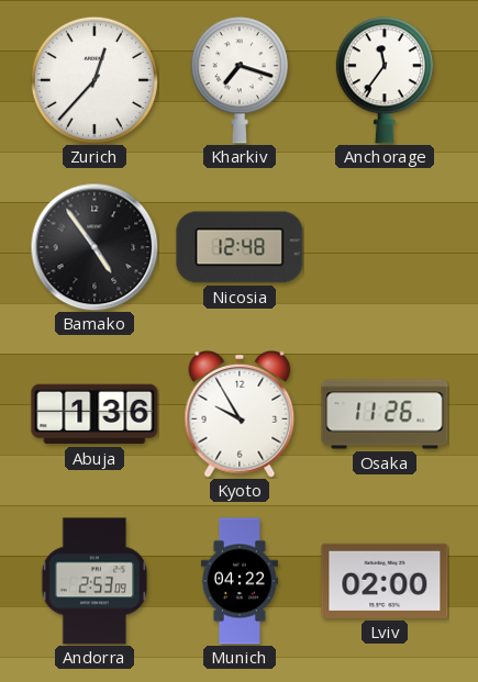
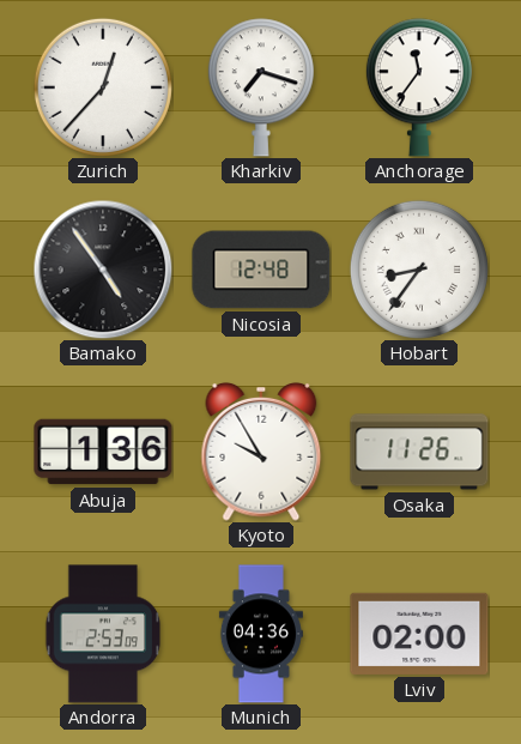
Hobart: none -> 8:36
Munich: 04:22 -> 04:36
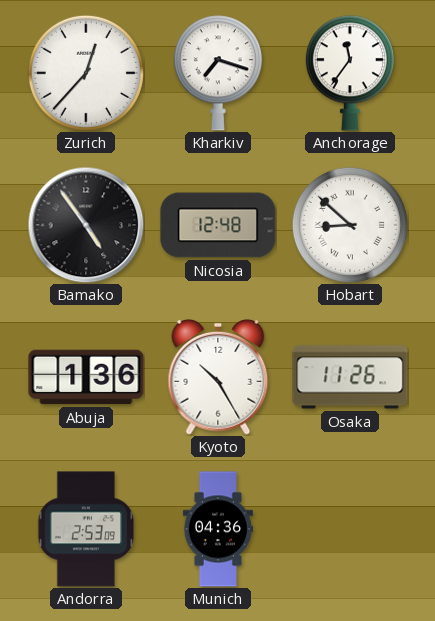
Hobart: 8:36 -> 8:52
Kyoto: 9:55 -> 10:25
Lviv: 02:00 -> none
